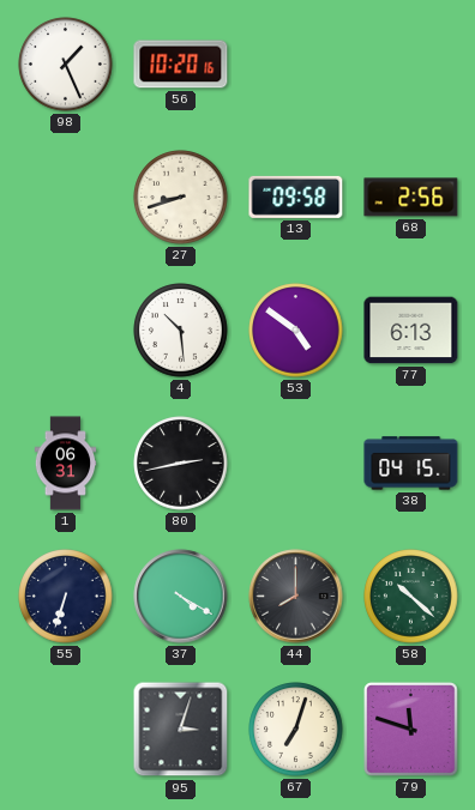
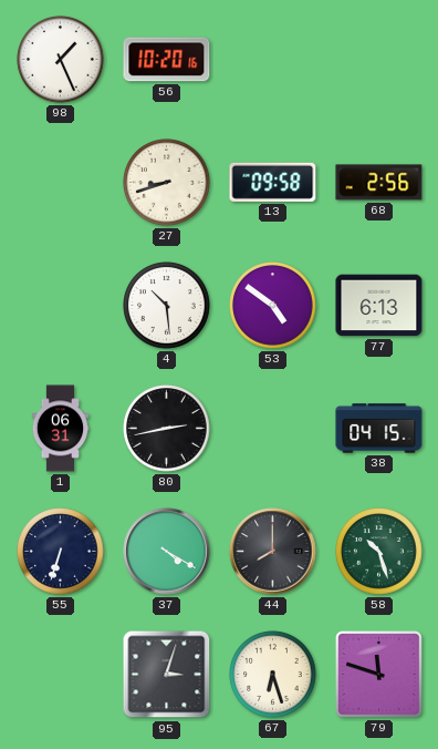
58: 10:22 -> 10:27
67: 7:03 -> 6:27
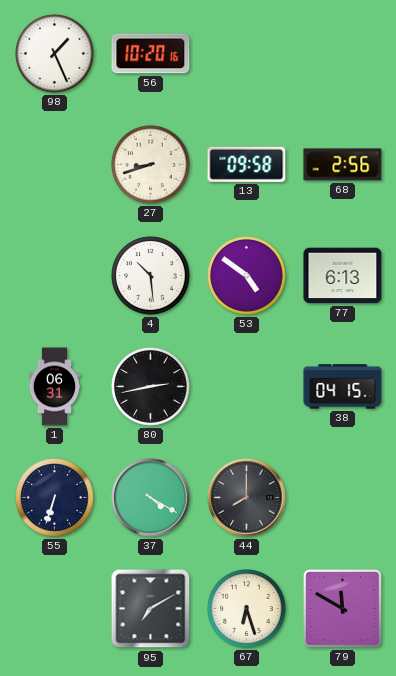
58: 10:27 -> none
95: 3:03 -> 7:10
79: 11:48 -> 11:50
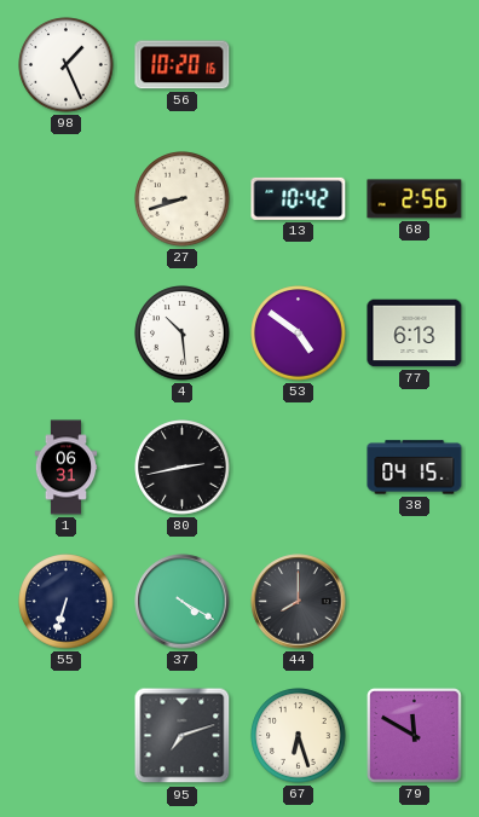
13: 09:58 -> 10:42
95: 7:10 -> 7:12
